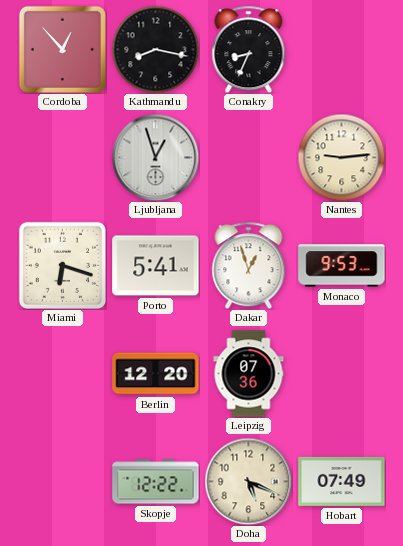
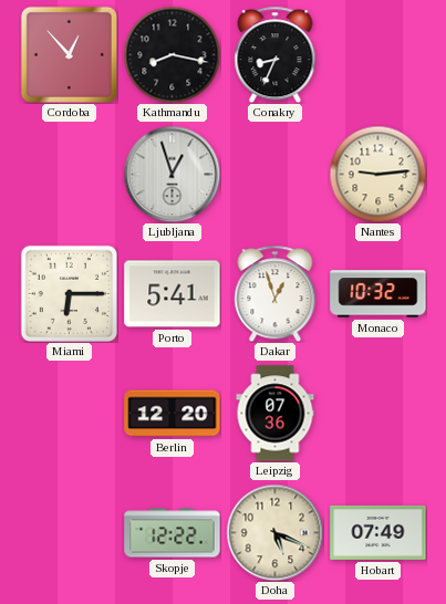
Miami: 6:18 -> 6:15
Monaco: 9:53 -> 10:32
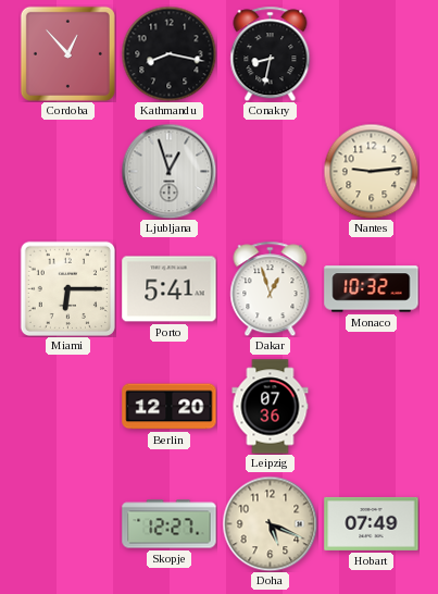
Conakry: 8:34 -> 8:32
Skopje: 12:22 -> 12:27
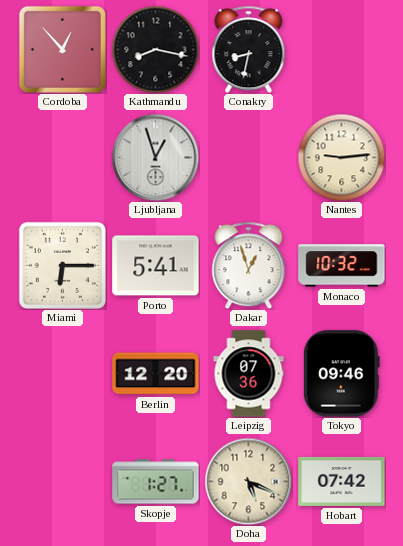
Tokyo: none -> 09:46
Skopje: 12:27 -> 1:27
Hobart: 07:49 -> 07:42
